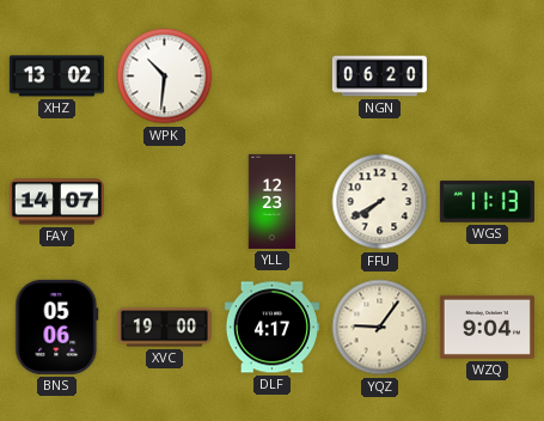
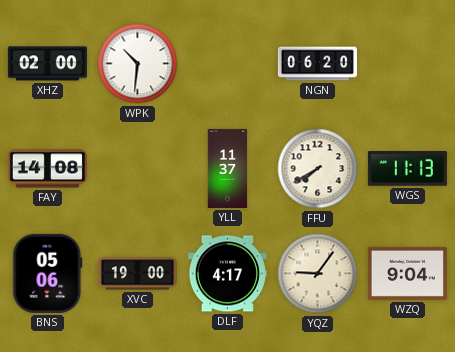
XHZ: 13:02 -> 02:00
FAY: 14:07 -> 14:08
YLL: 12:23 -> 11:37
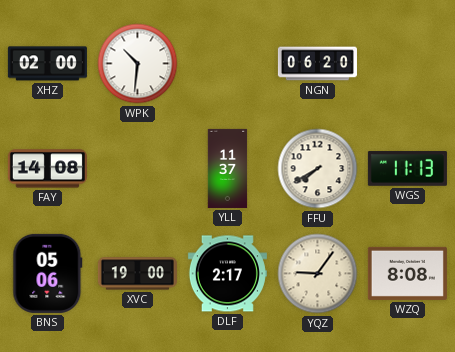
DLF: 4:17 -> 2:17
WZQ: 9:04 -> 8:08
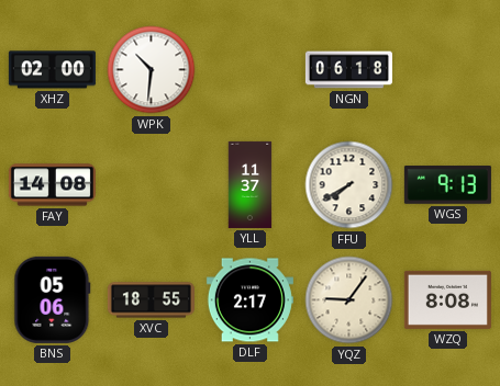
NGN: 06:20 -> 06:18
WGS: 11:13 -> 9:13
XVC: 19:00 -> 18:55
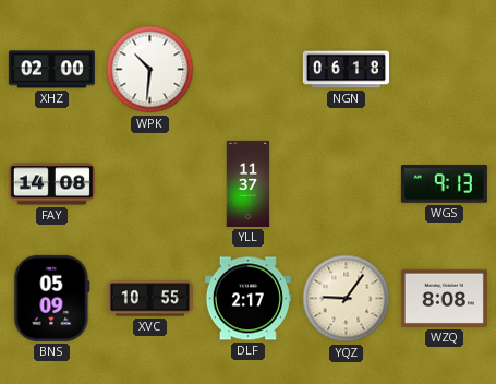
FFU: 7:40 -> none
BNS: 05:06 -> 05:09
XVC: 18:55 -> 10:55
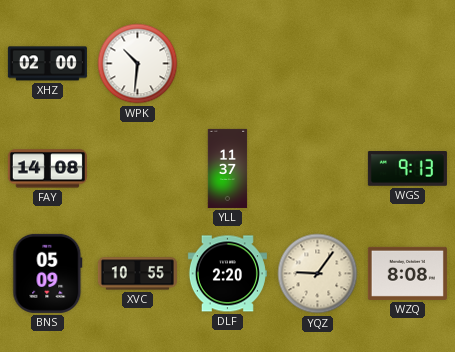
NGN: 06:18 -> none
DLF: 2:17 -> 2:20
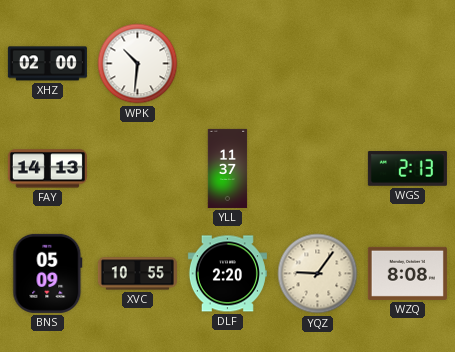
FAY: 14:08 -> 14:13
WGS: 9:13 -> 2:13
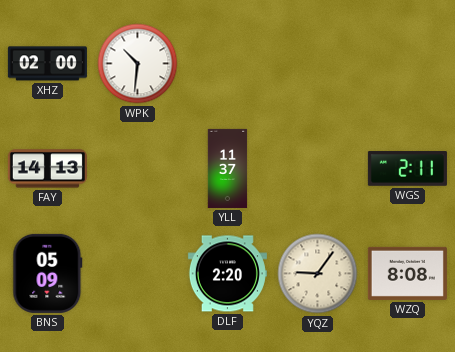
WGS: 2:13 -> 2:11
XVC: 10:55 -> none
